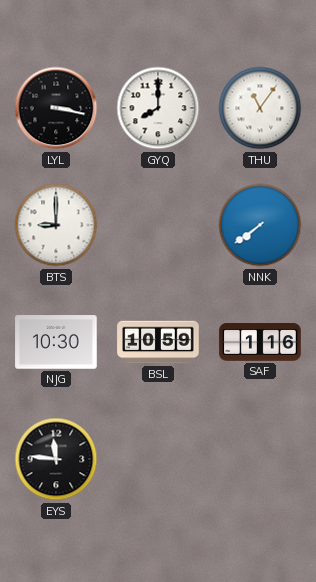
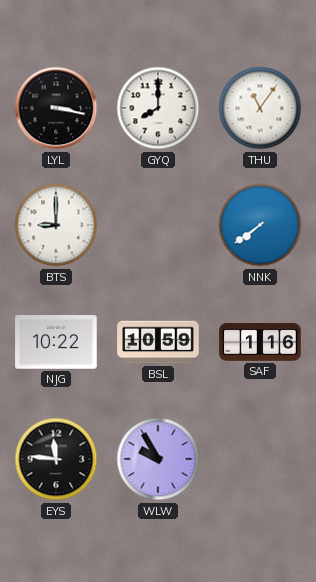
NJG: 10:30 -> 10:22
WLW: none -> 9:55
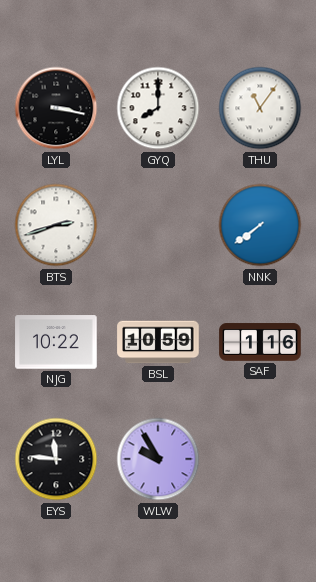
BTS: 9:00 -> 2:42
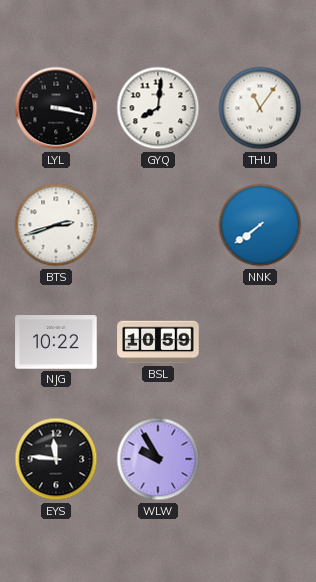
GYQ: 8:00 -> 8:01
SAF: 1:16 -> none
